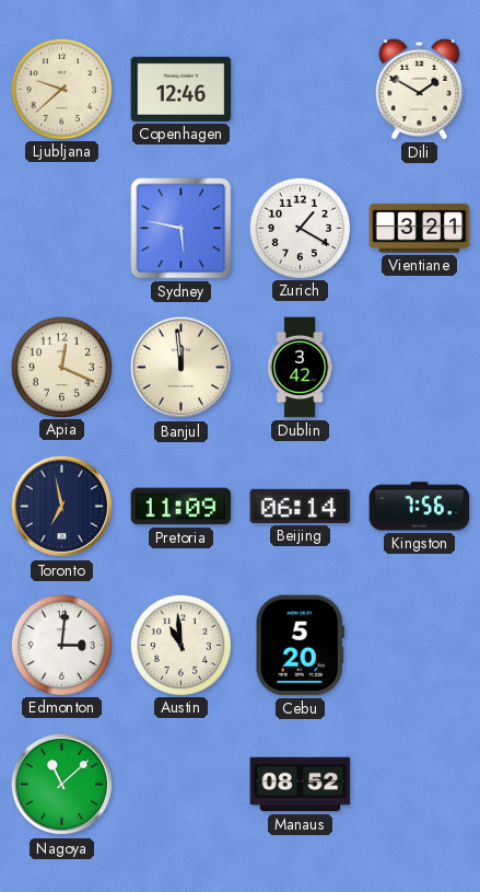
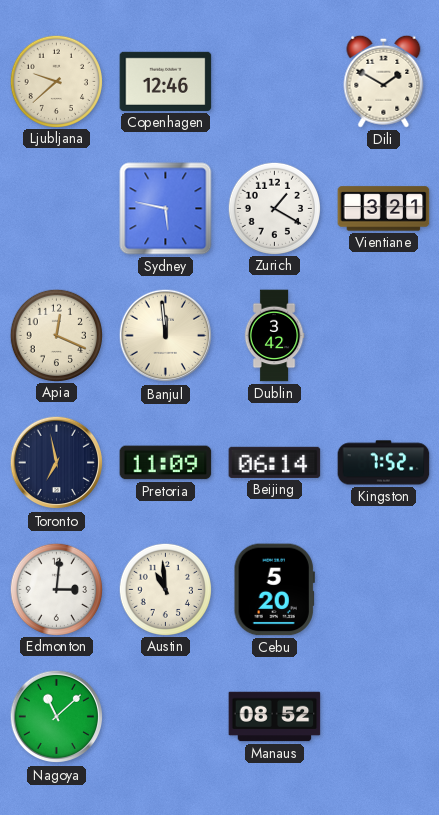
Kingston: 7:56 -> 7:52
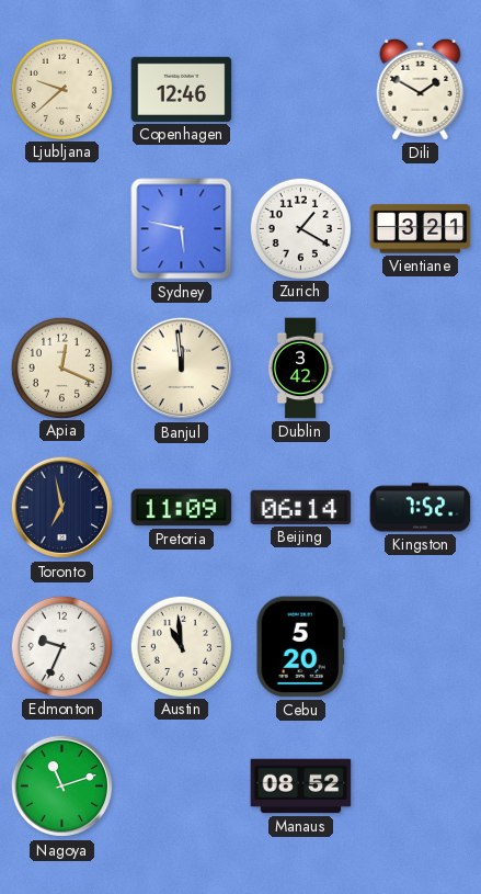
Edmonton: 3:01 -> 9:34
Nagoya: 11:08 -> 11:12
